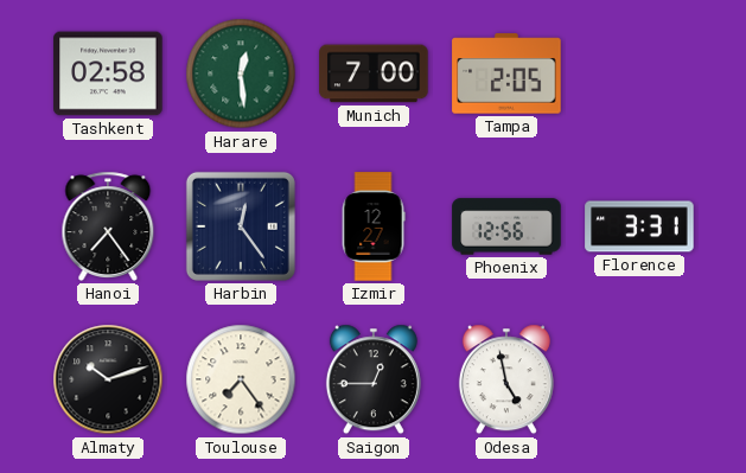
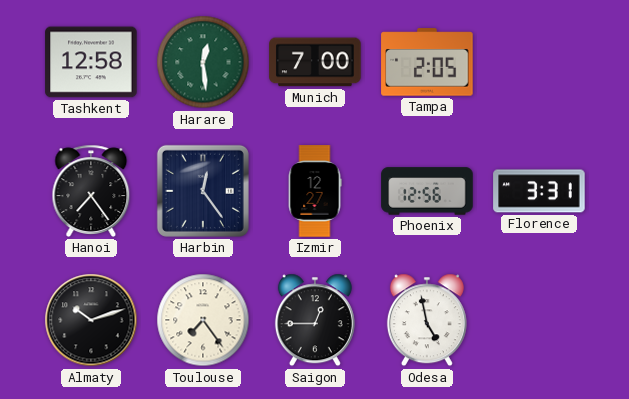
Tashkent: 02:58 -> 12:58
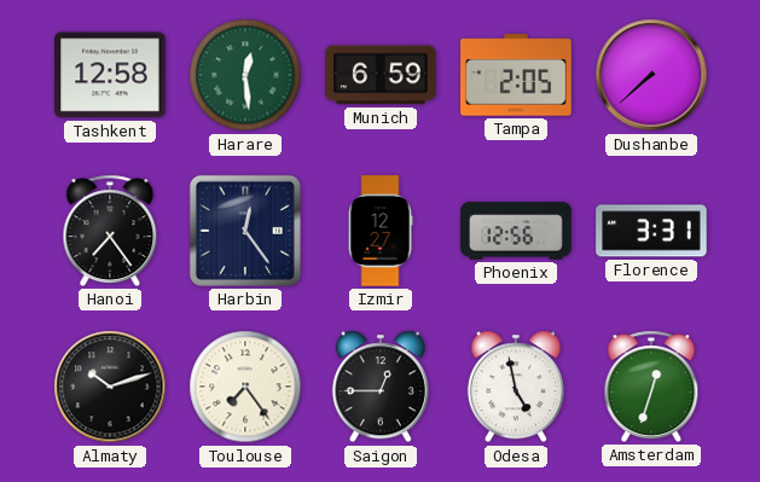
Munich: 7:00 -> 6:59
Dushanbe: none -> 7:38
Amsterdam: none -> 12:33
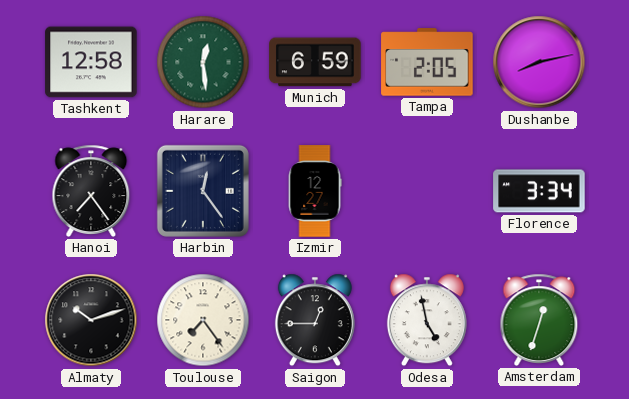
Dushanbe: 7:38 -> 8:13
Phoenix: 12:56 -> none
Florence: 3:31 -> 3:34
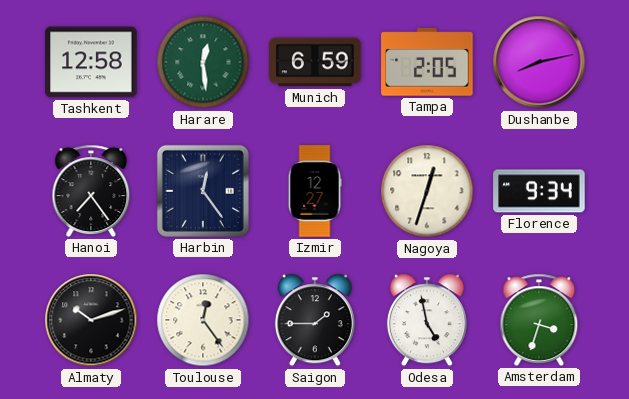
Nagoya: none -> 12:33
Florence: 3:34 -> 9:34
Toulouse: 7:24 -> 12:24
Saigon: 12:45 -> 1:45
Amsterdam: 12:33 -> 3:33
